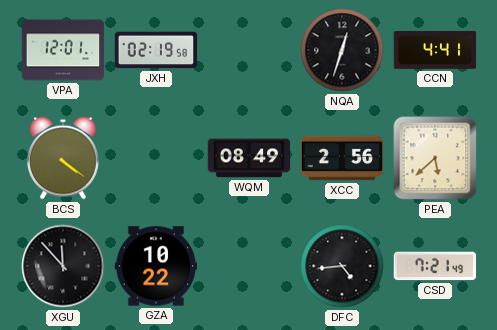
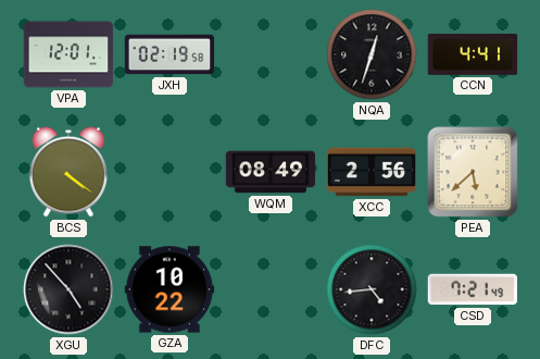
XGU: 11:53 -> 4:53
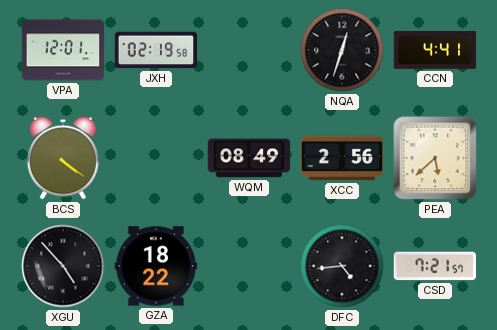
GZA: 10:22 -> 18:22
CSD: 7:21:49 -> 7:21:57
